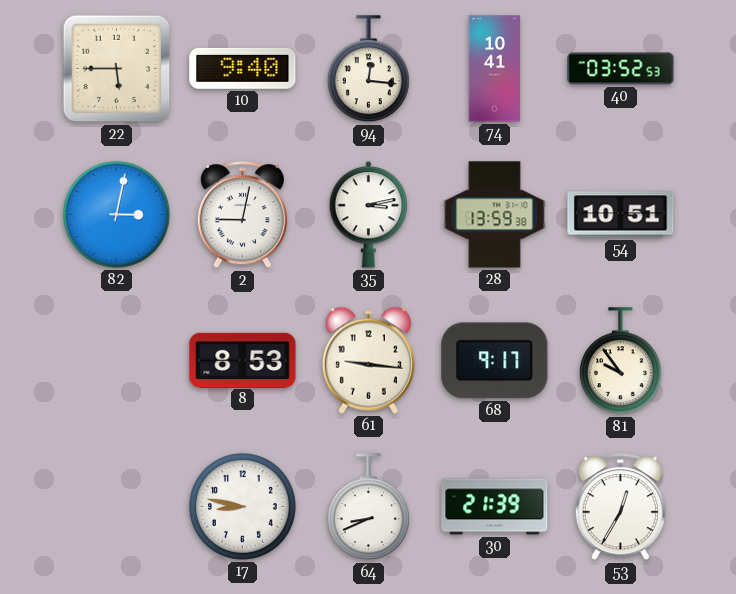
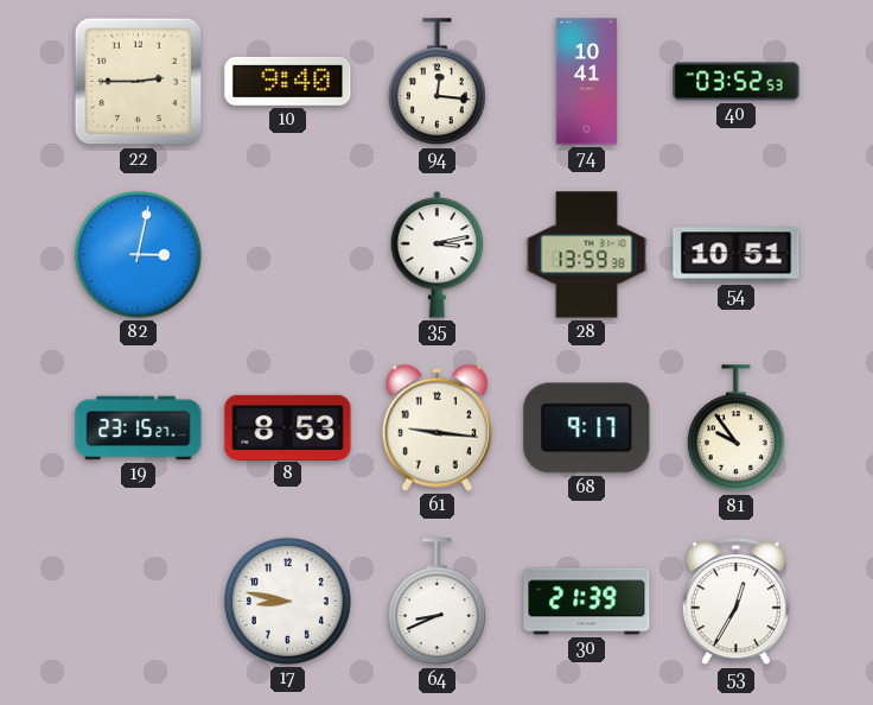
22: 5:45 -> 2:45
2: 9:02 -> none
19: none -> 23:15
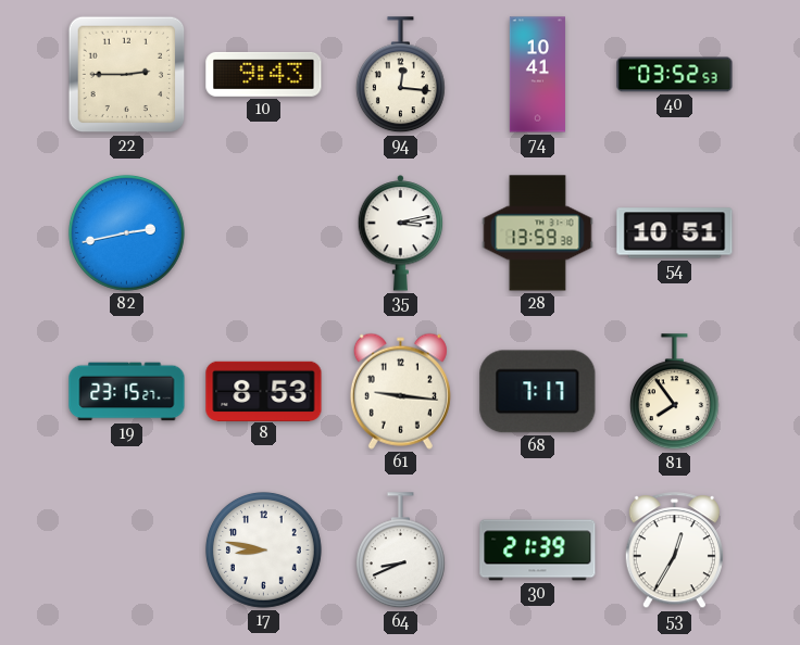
10: 9:40 -> 9:43
82: 3:02 -> 2:43
68: 9:17 -> 7:17
81: 9:54 -> 7:54
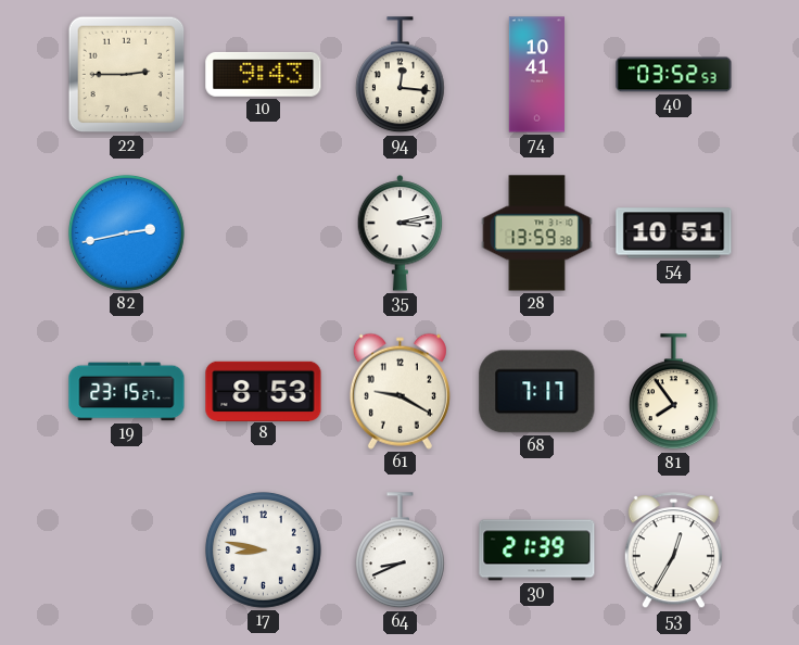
61: 9:16 -> 9:20
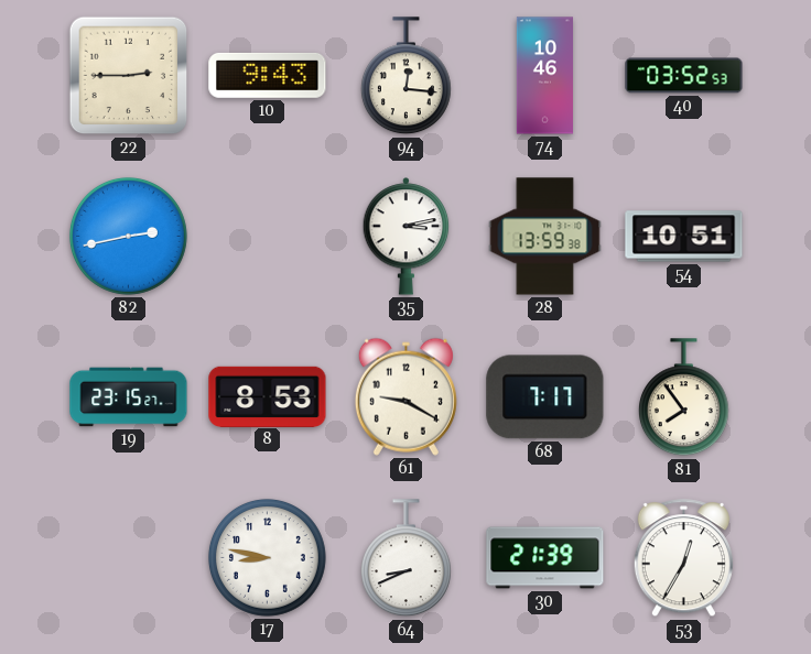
74: 10:41 -> 10:46
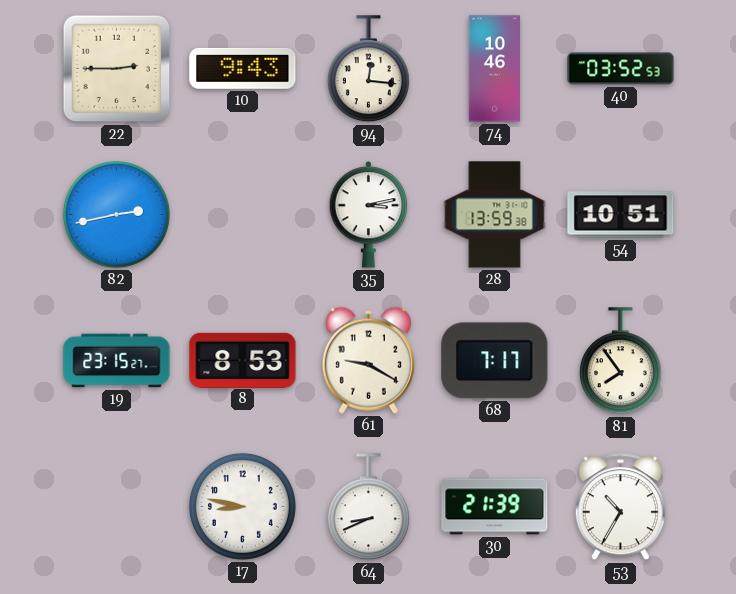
53: 12:35 -> 10:35
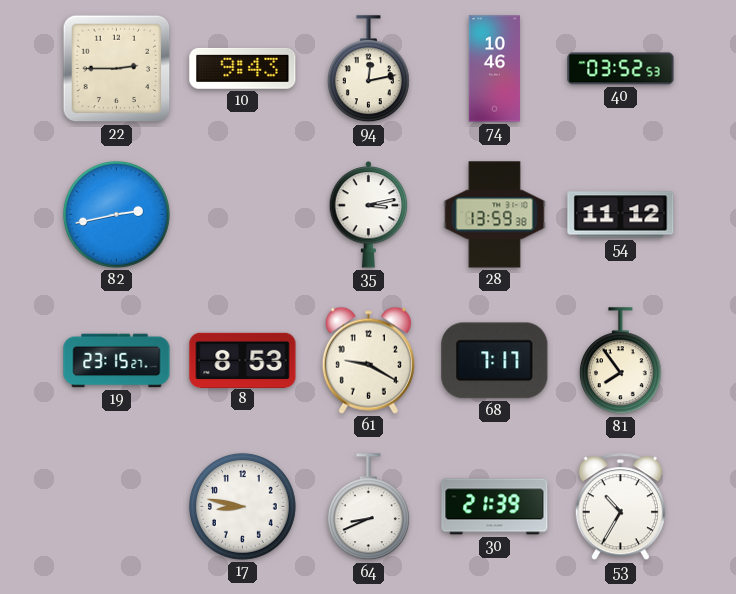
94: 12:16 -> 12:13
54: 10:51 -> 11:12
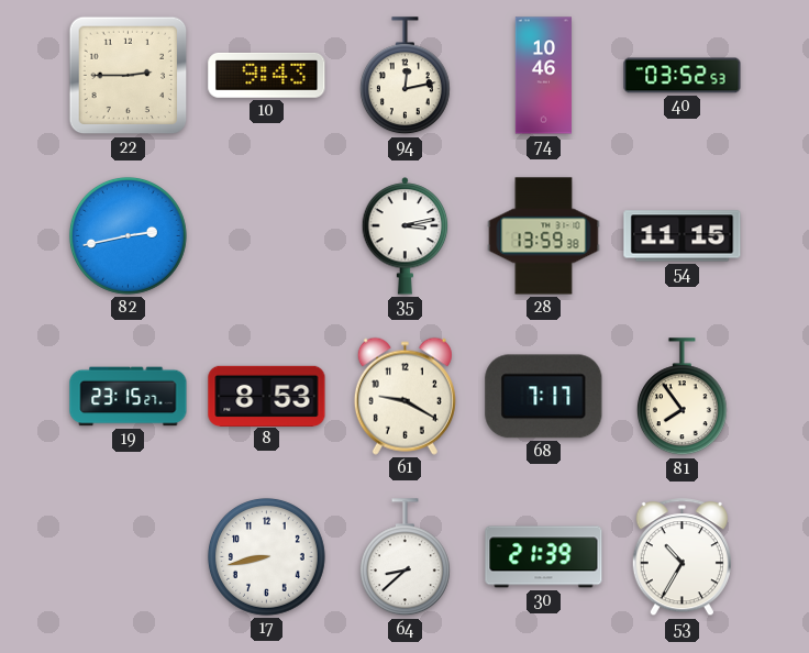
54: 11:12 -> 11:15
17: 8:47 -> 8:43
64: 8:41 -> 8:38
